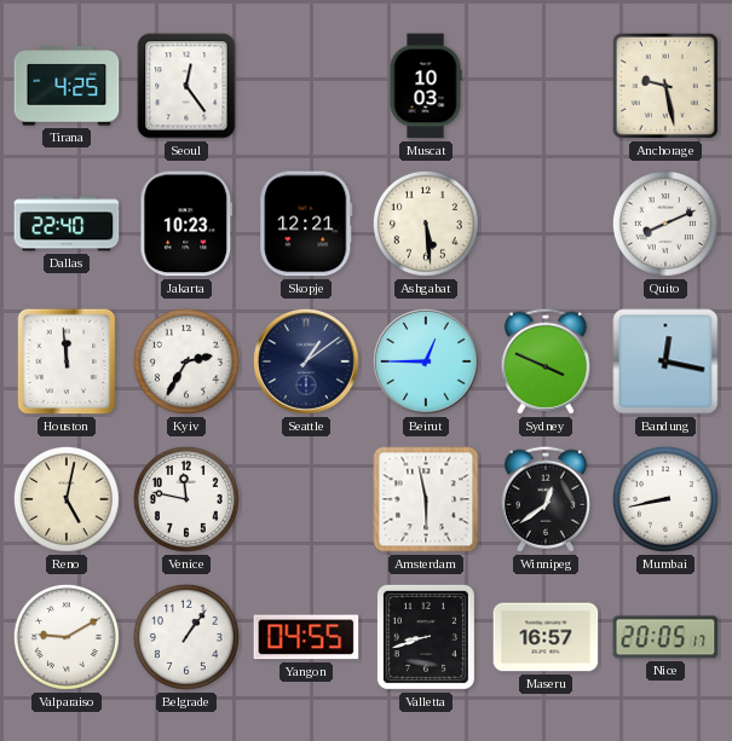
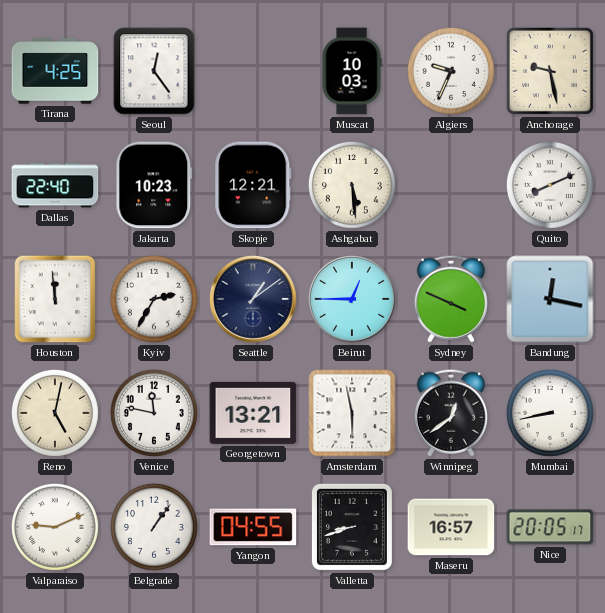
Algiers: none -> 9:34
Georgetown: none -> 13:21
Valparaiso: 9:10 -> 9:11
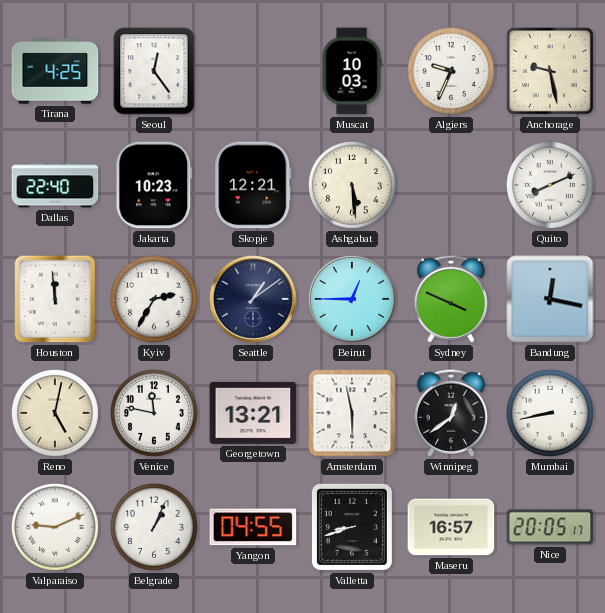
Belgrade: 1:06 -> 1:04
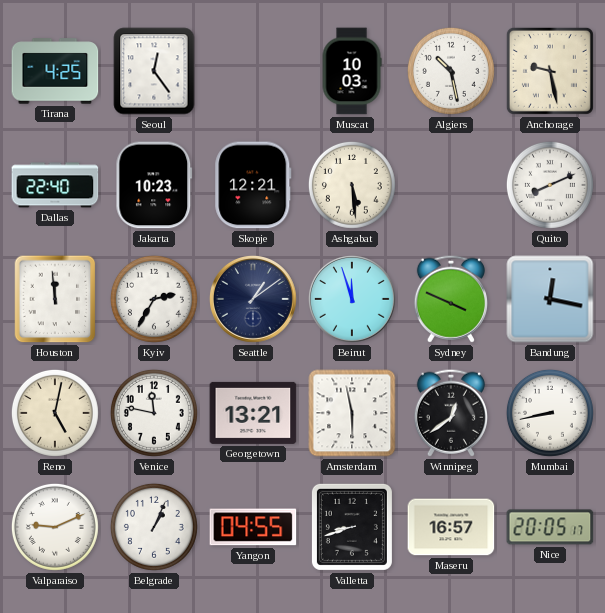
Algiers: 9:34 -> 10:28
Beirut: 12:45 -> 11:57
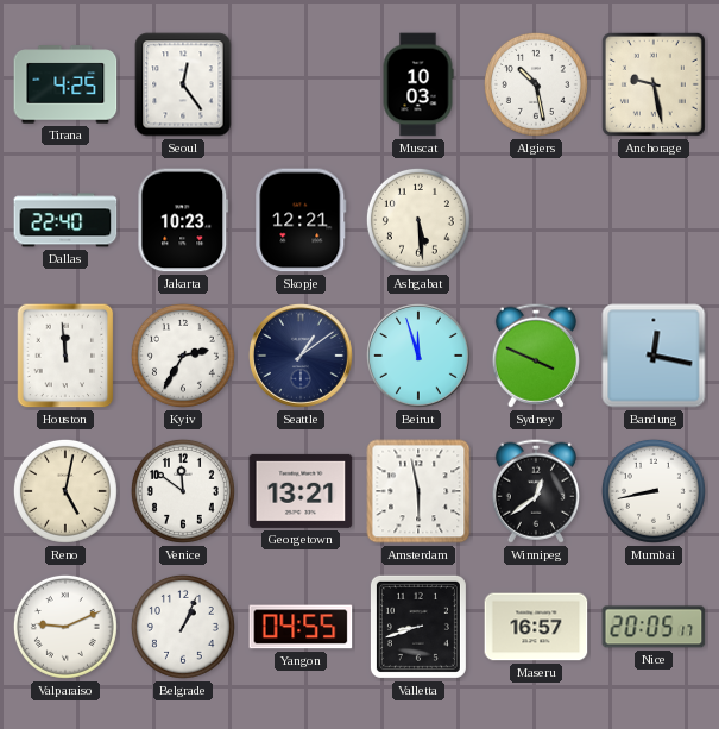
Quito: 8:11 -> none
Venice: 11:47 -> 11:51
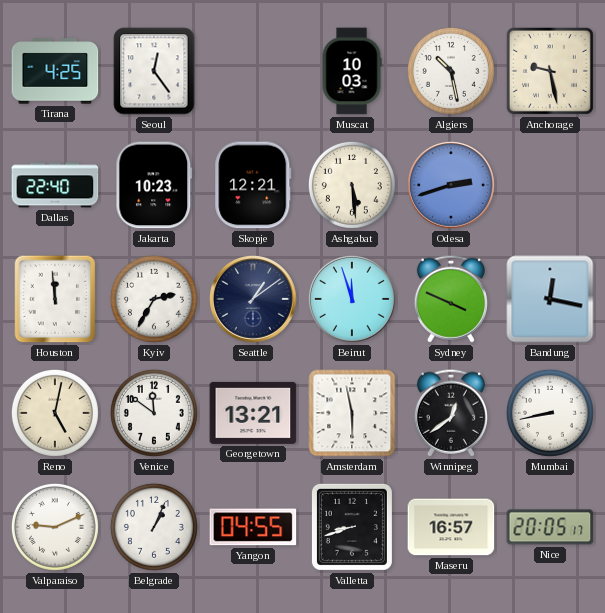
Odesa: none -> 2:42
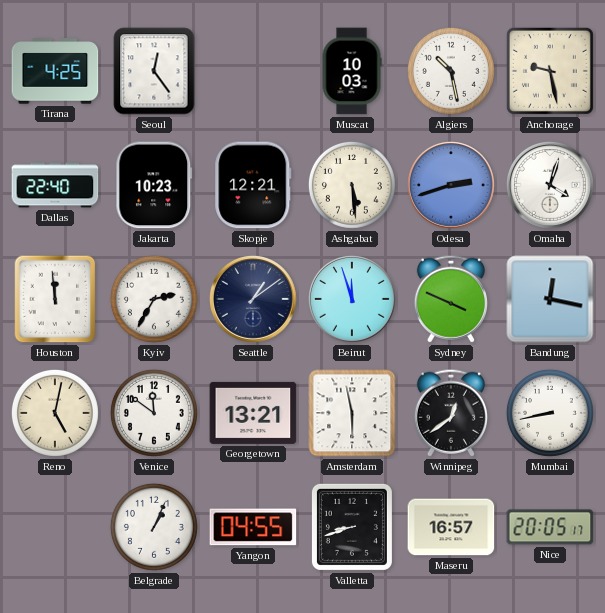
Omaha: none -> 4:03
Valparaiso: 9:11 -> none
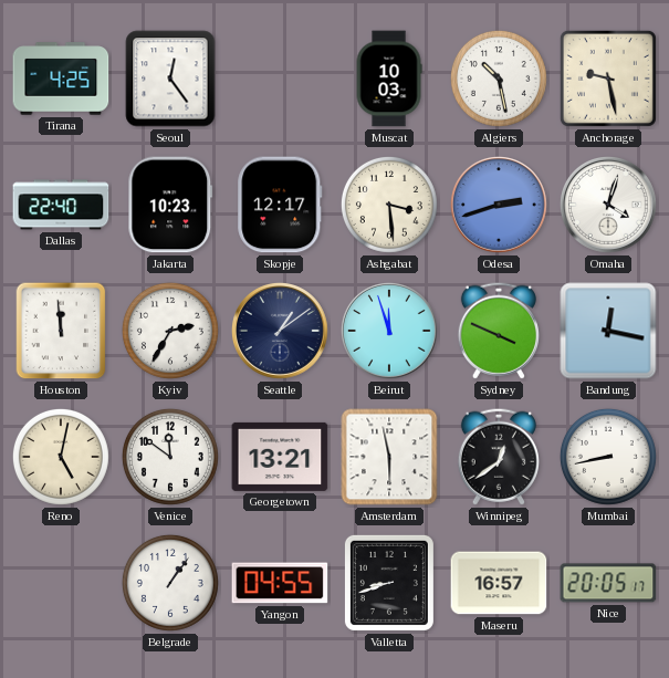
Skopje: 12:21 -> 12:17
Ashgabat: 5:29 -> 3:29
Belgrade: 1:04 -> 1:06
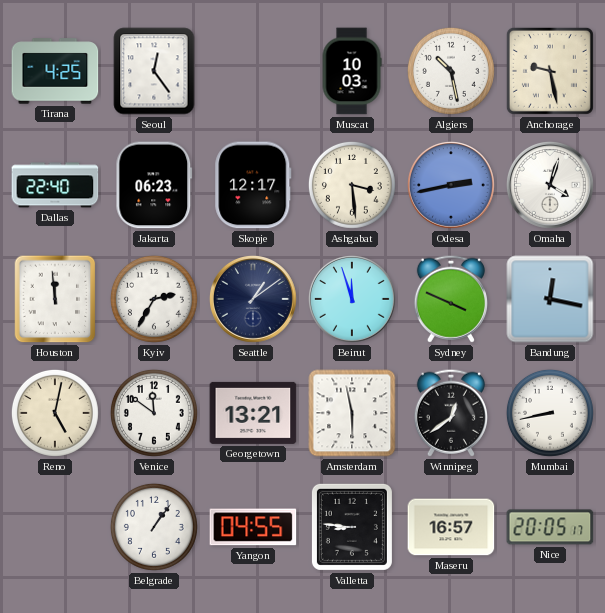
Jakarta: 10:23 -> 06:23
Odesa: 2:42 -> 2:43
Valletta: 8:42 -> 8:46
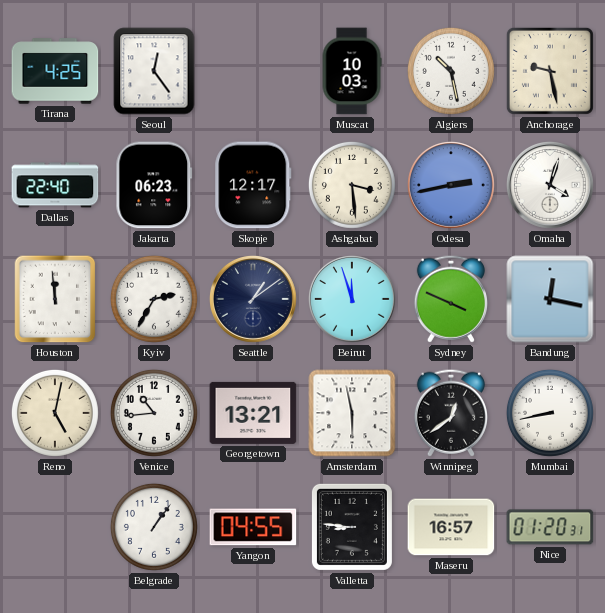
Venice: 11:51 -> 10:44
Nice: 20:05 -> 01:20
